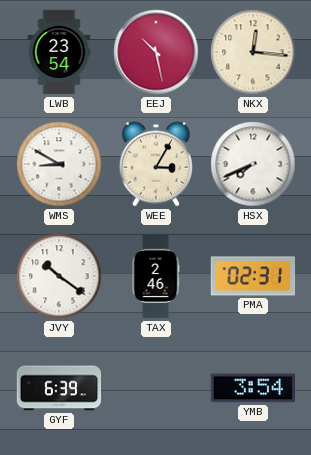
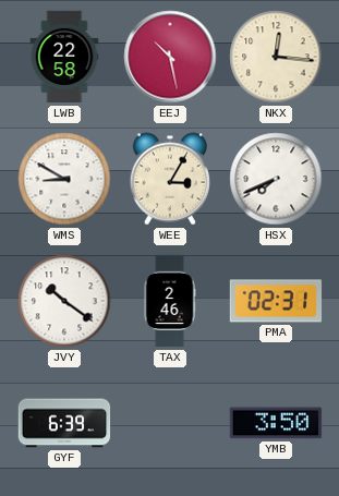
LWB: 23:54 -> 22:58
YMB: 3:54 -> 3:50
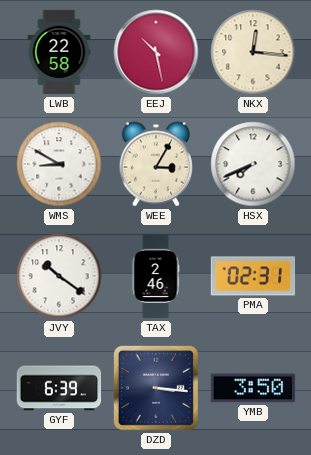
DZD: none -> 3:16
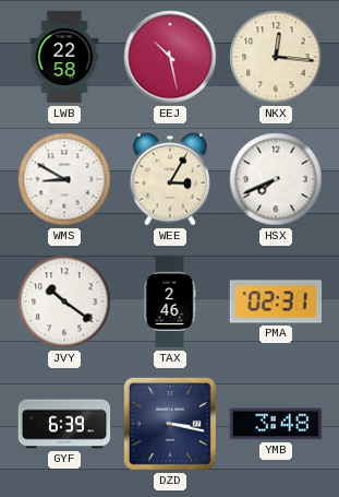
DZD: 3:16 -> 3:17
YMB: 3:50 -> 3:48
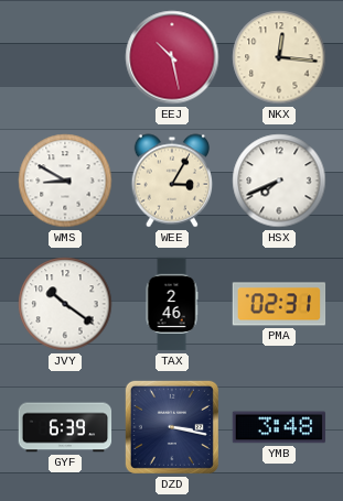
LWB: 22:58 -> none
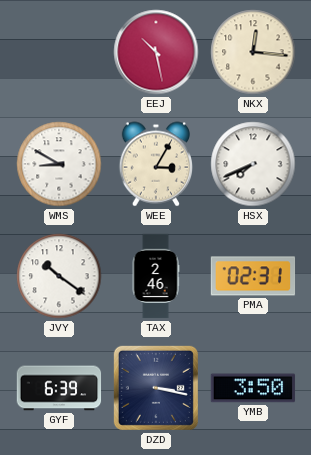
YMB: 3:48 -> 3:50
